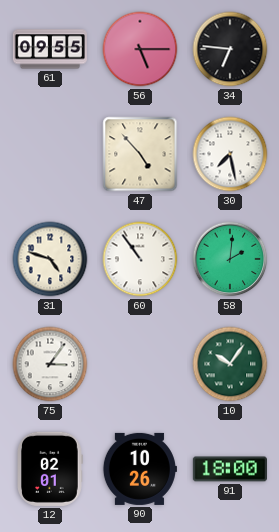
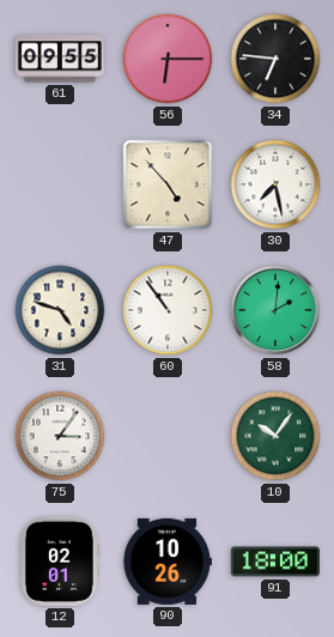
56: 5:15 -> 6:15
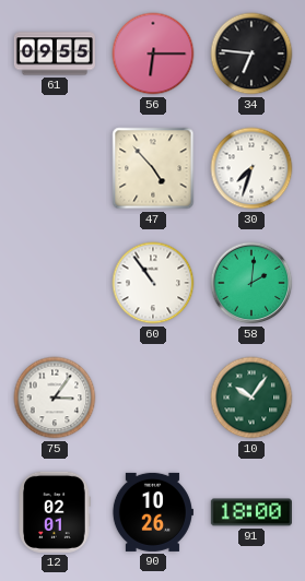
30: 7:28 -> 7:33
31: 4:48 -> none
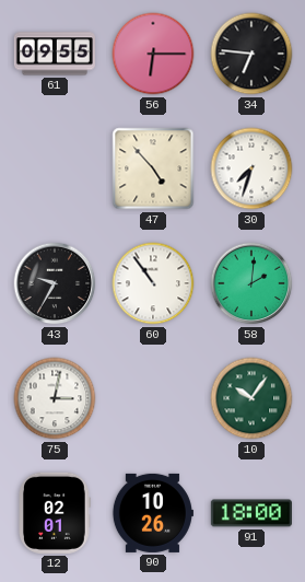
43: none -> 9:35
75: 3:06 -> 3:02
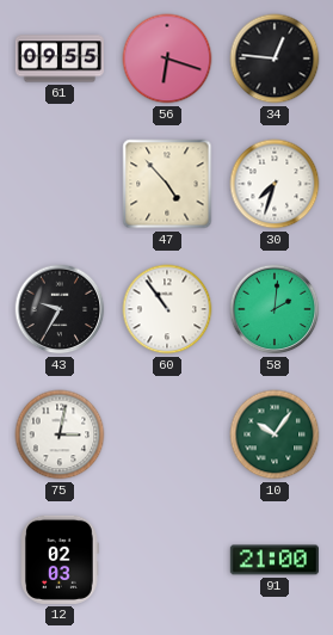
56: 6:15 -> 6:18
34: 6:46 -> 12:46
12: 02:01 -> 02:03
90: 10:26 -> none
91: 18:00 -> 21:00
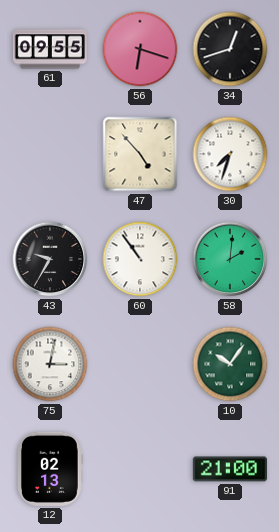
34: 12:46 -> 12:42
12: 02:03 -> 02:13
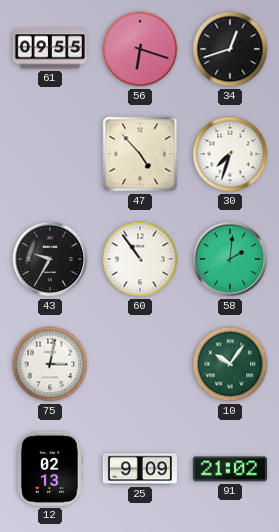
25: none -> 9:09
91: 21:00 -> 21:02
